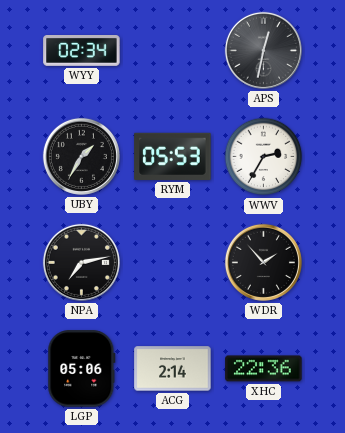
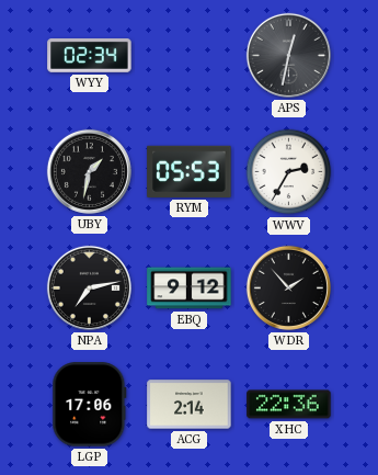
UBY: 1:35 -> 1:32
EBQ: none -> 9:12
LGP: 05:06 -> 17:06
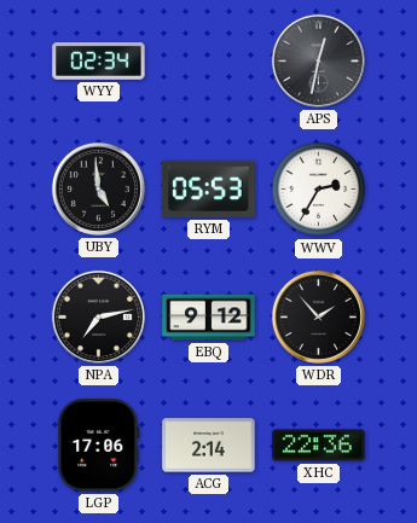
UBY: 1:32 -> 4:59
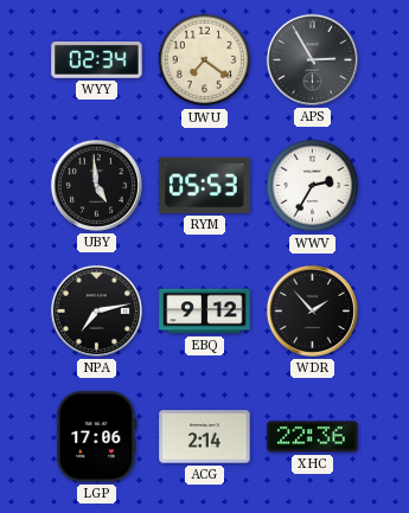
UWU: none -> 7:21
APS: 12:32 -> 2:55
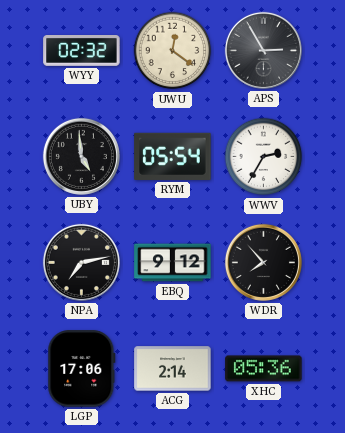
WYY: 02:34 -> 02:32
UWU: 7:21 -> 12:21
RYM: 05:53 -> 05:54
WDR: 1:53 -> 7:53
XHC: 22:36 -> 05:36
